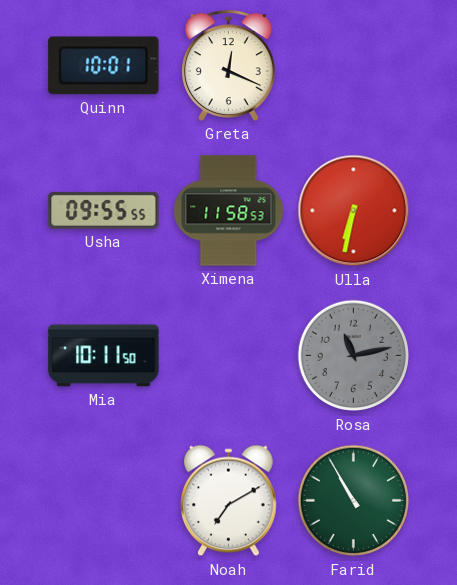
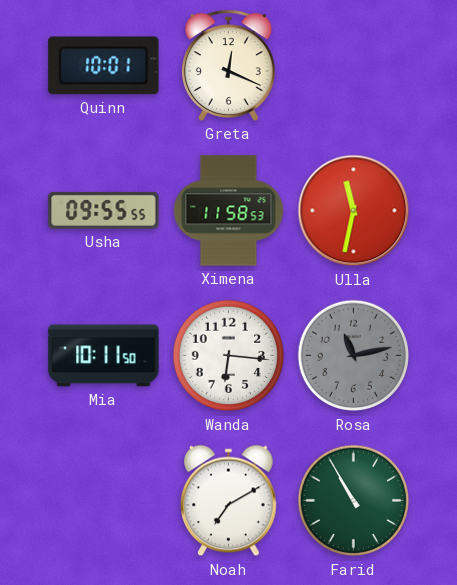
Ulla: 6:32 -> 11:32
Wanda: none -> 6:16
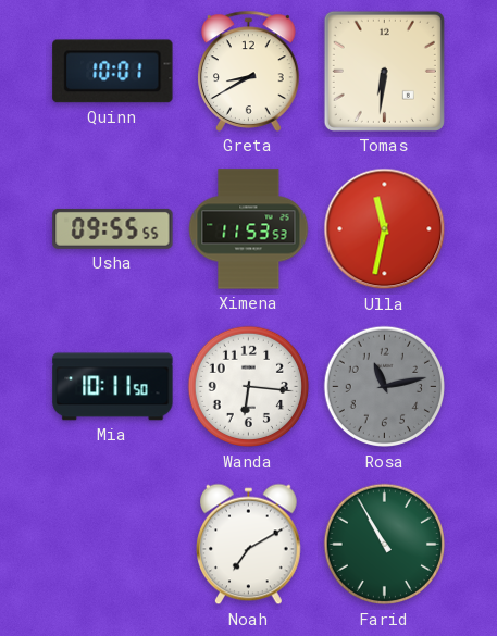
Greta: 12:19 -> 8:40
Tomas: none -> 6:31
Ximena: 11:58 -> 11:53
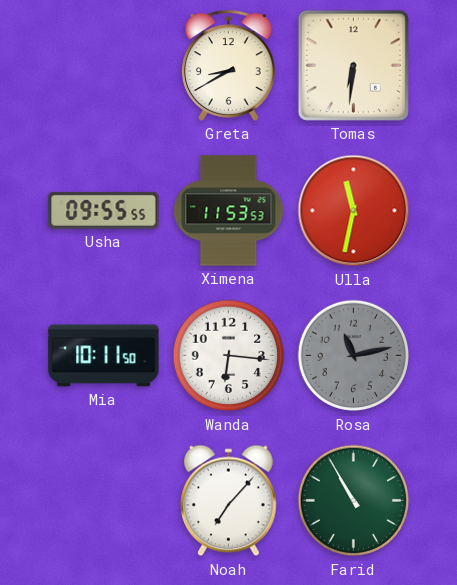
Quinn: 10:01 -> none
Noah: 7:10 -> 7:07
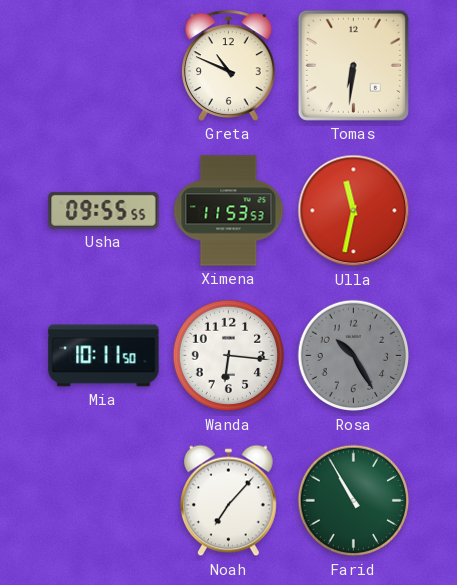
Greta: 8:40 -> 10:49
Rosa: 11:13 -> 10:25
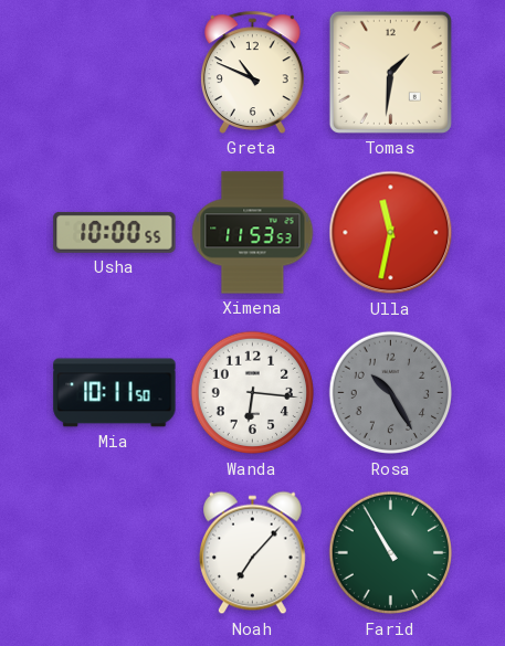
Tomas: 6:31 -> 1:31
Usha: 09:55 -> 10:00
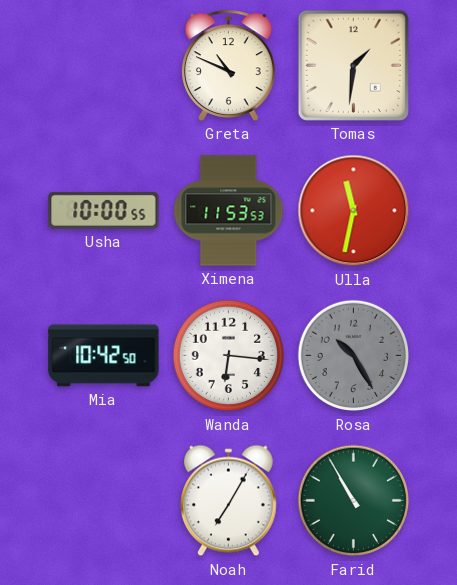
Mia: 10:11 -> 10:42
Noah: 7:07 -> 7:05
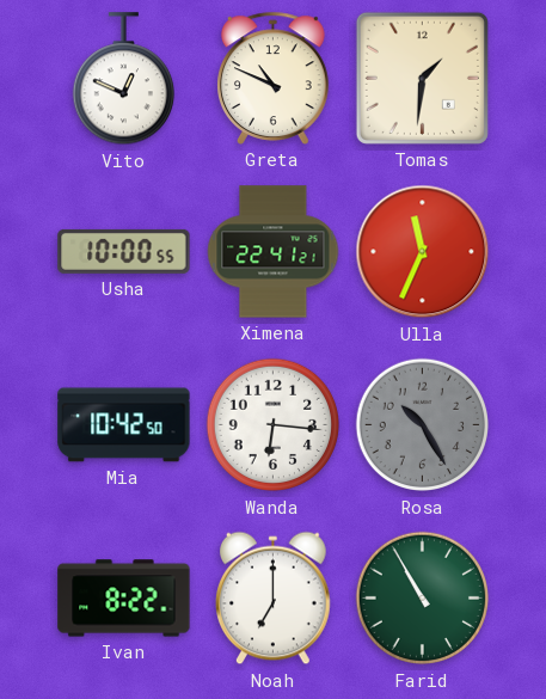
Vito: none -> 12:49
Ximena: 11:53 -> 22:41
Ulla: 11:32 -> 11:34
Ivan: none -> 8:22
Noah: 7:05 -> 7:00
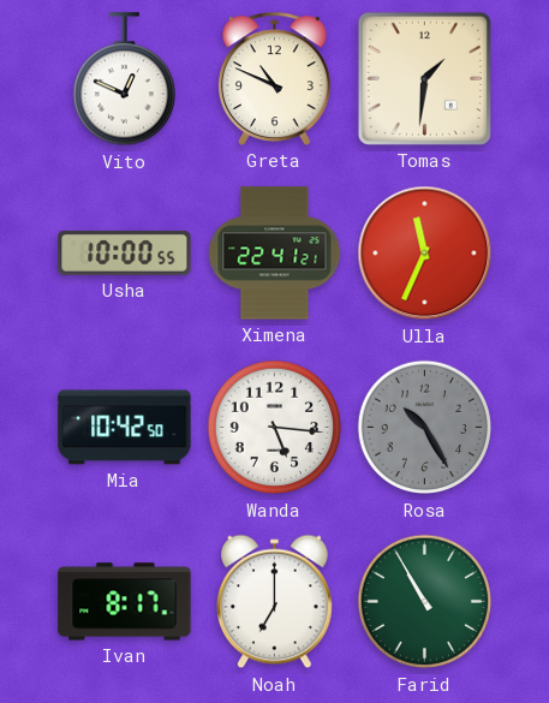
Wanda: 6:16 -> 5:16
Ivan: 8:22 -> 8:17
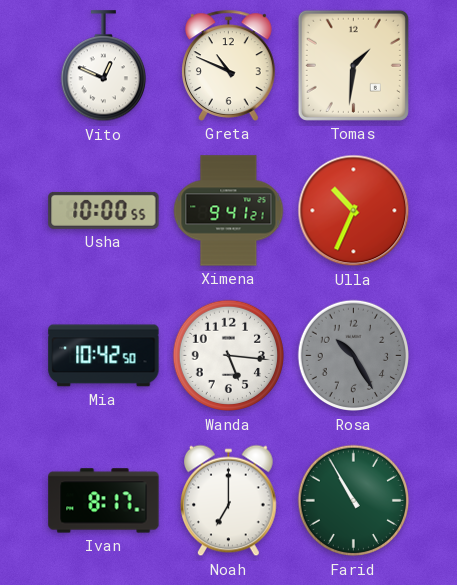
Ximena: 22:41 -> 9:41
Ulla: 11:34 -> 10:34
